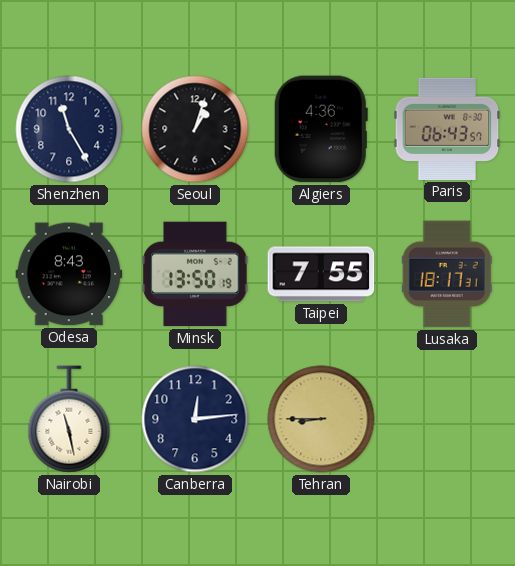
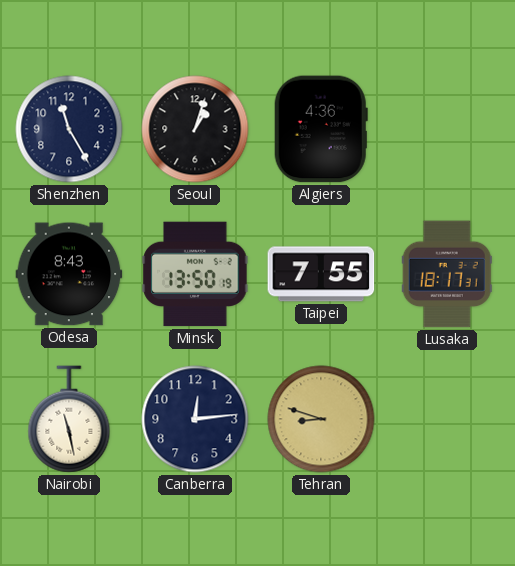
Paris: 06:43 -> none
Tehran: 8:45 -> 8:48
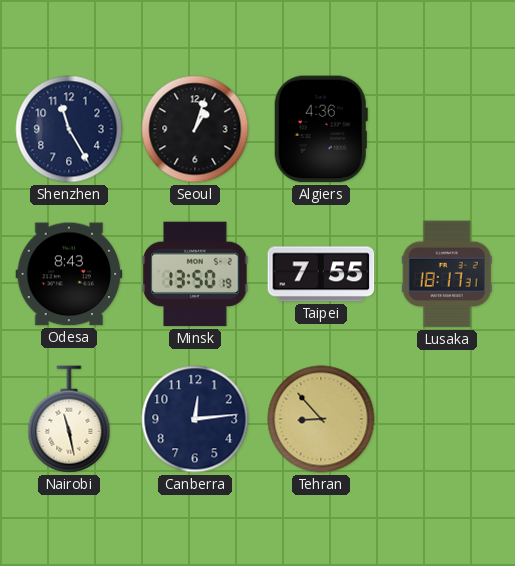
Tehran: 8:48 -> 8:53
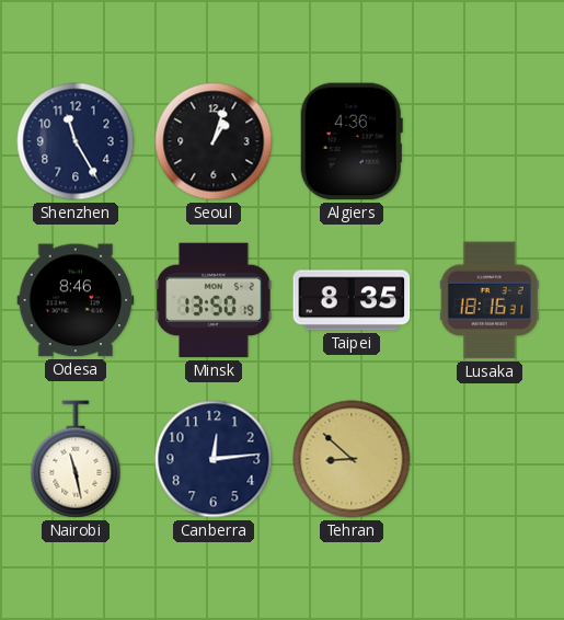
Odesa: 8:43 -> 8:46
Taipei: 7:55 -> 8:35
Lusaka: 18:17 -> 18:16
Tehran: 8:53 -> 8:52
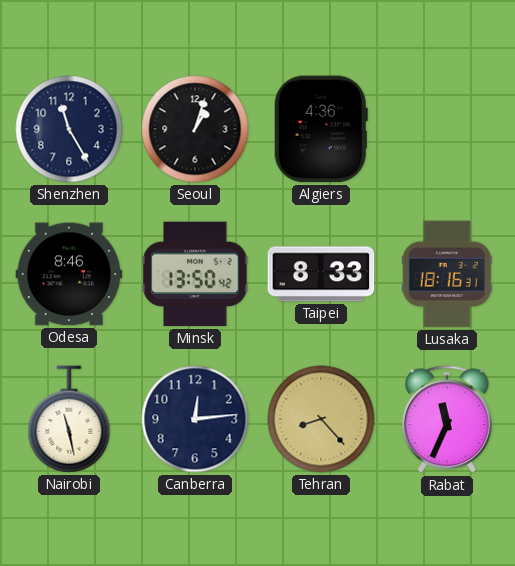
Minsk: 13:50:19 -> 13:50:42
Taipei: 8:35 -> 8:33
Tehran: 8:52 -> 8:23
Rabat: none -> 11:34
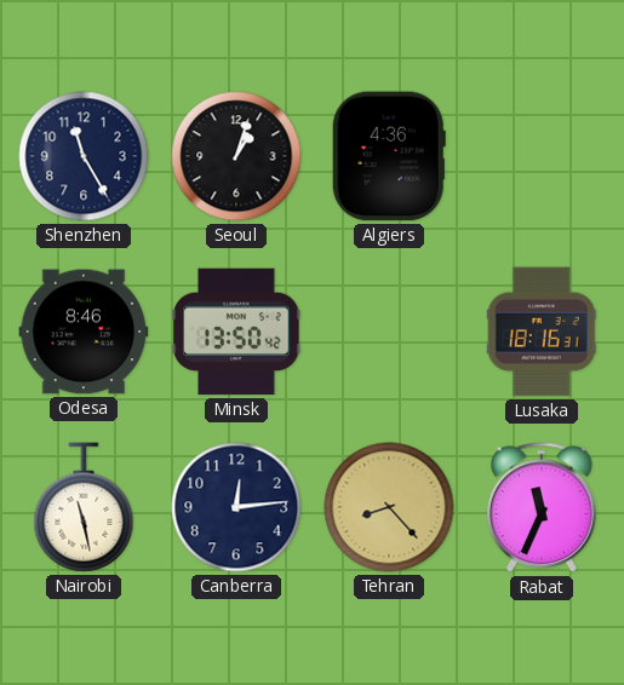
Taipei: 8:33 -> none
